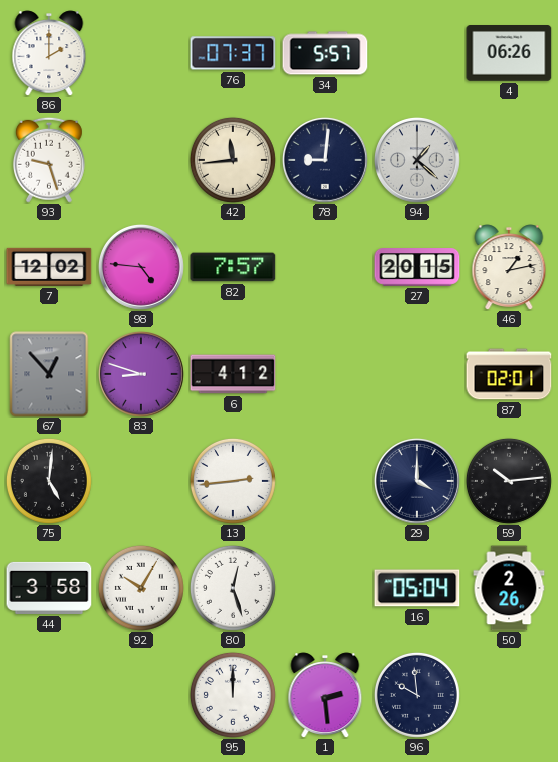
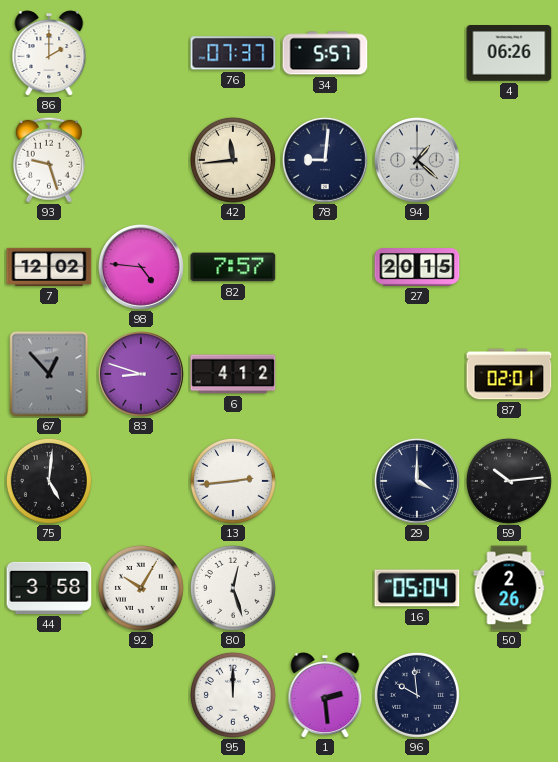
46: 1:13 -> none
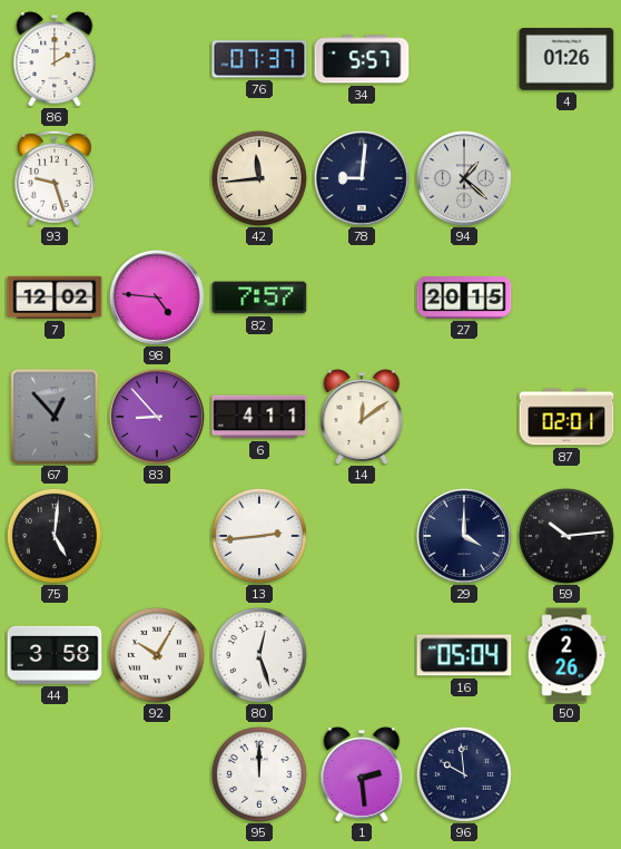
4: 06:26 -> 01:26
83: 8:48 -> 8:53
6: 4:12 -> 4:11
14: none -> 12:09
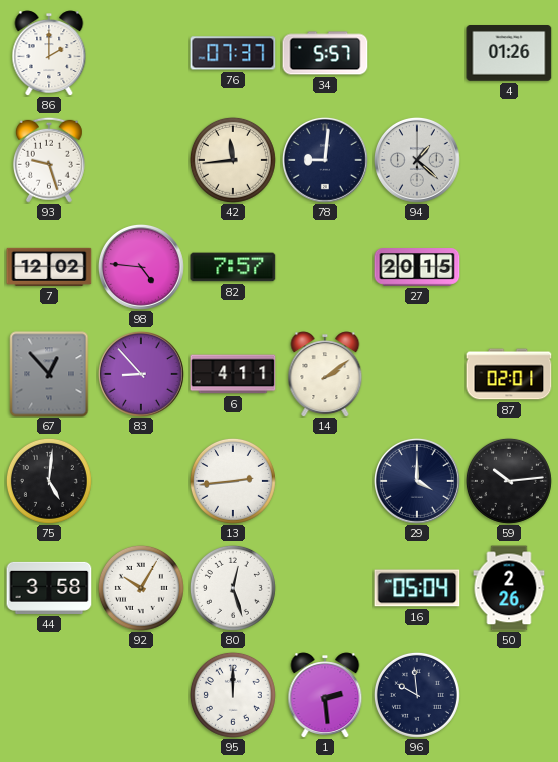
14: 12:09 -> 2:09
